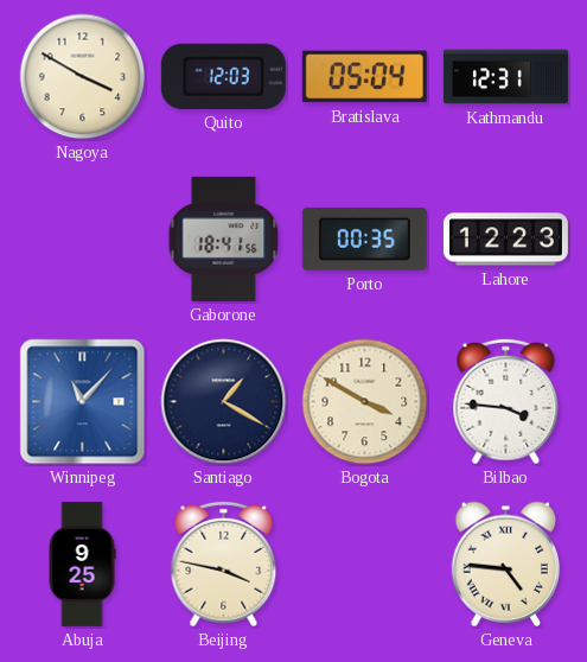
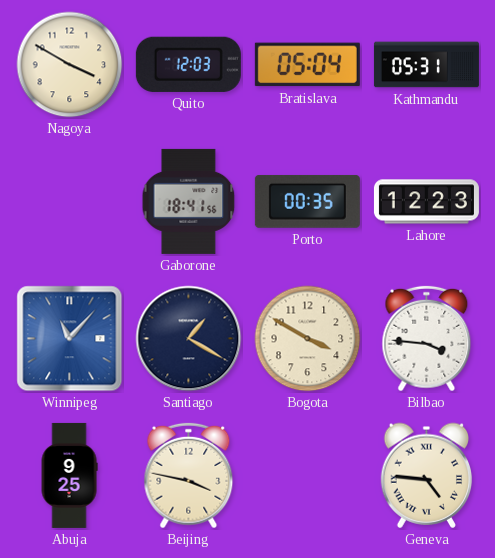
Kathmandu: 12:31 -> 05:31
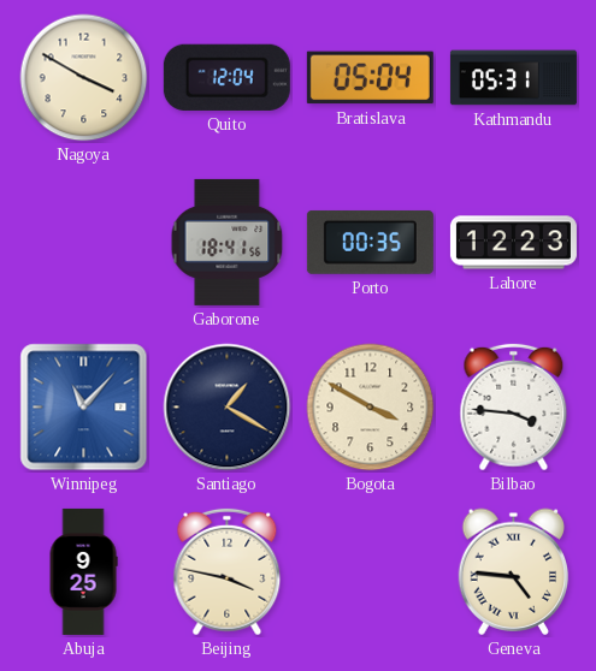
Quito: 12:03 -> 12:04
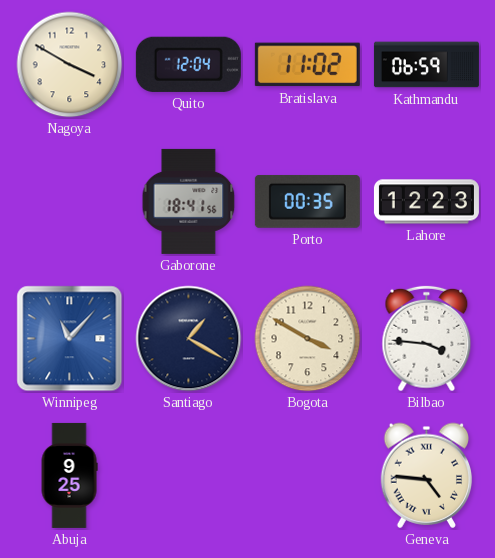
Bratislava: 05:04 -> 11:02
Kathmandu: 05:31 -> 06:59
Beijing: 3:47 -> none
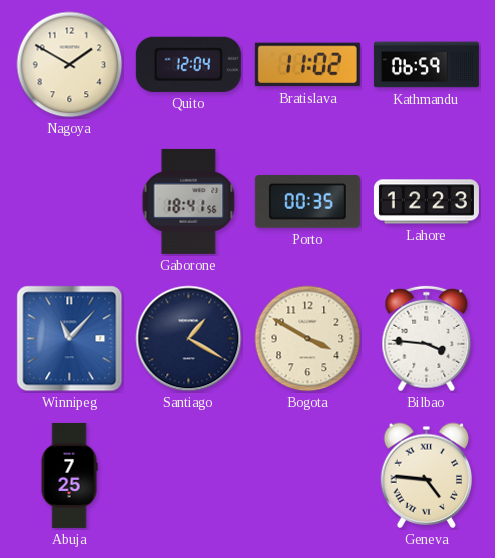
Nagoya: 3:50 -> 1:50
Abuja: 9:25 -> 7:25
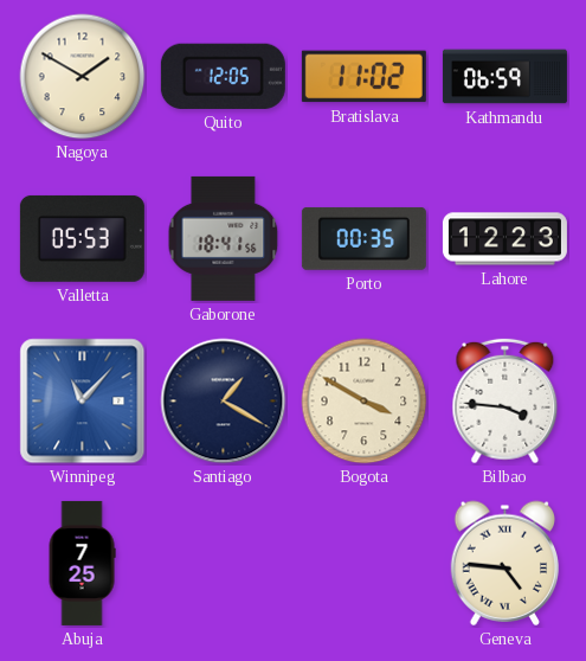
Quito: 12:04 -> 12:05
Valletta: none -> 05:53
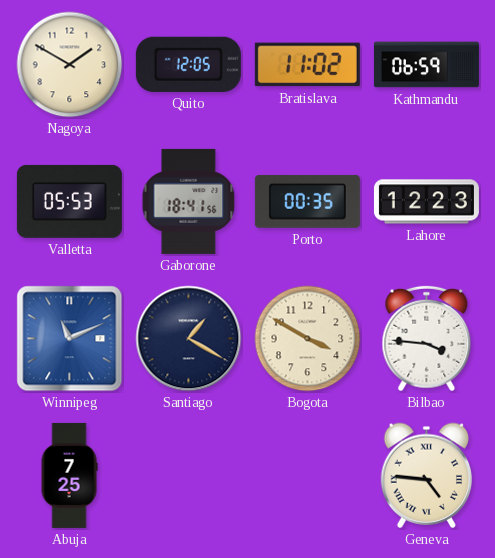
Winnipeg: 11:07 -> 11:11
